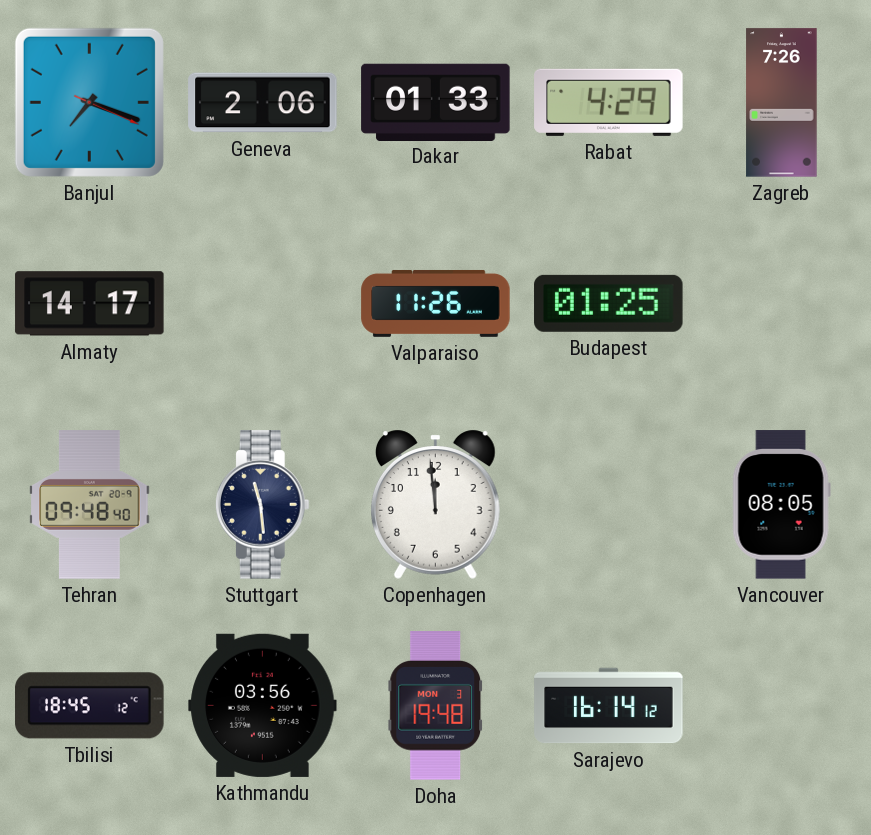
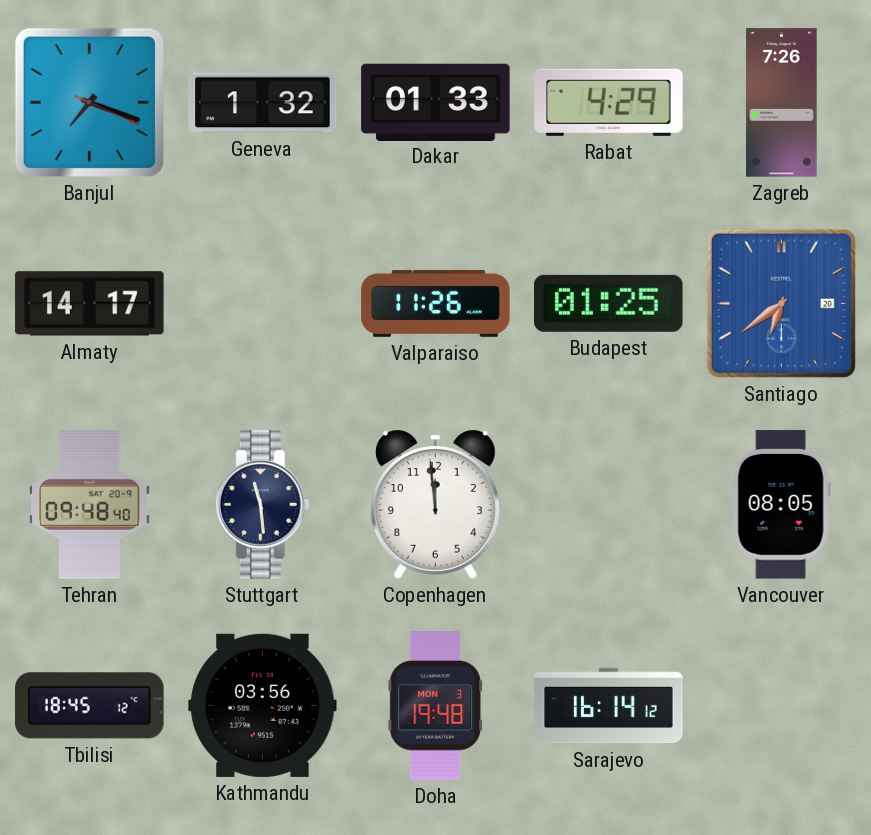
Geneva: 2:06 -> 1:32
Santiago: none -> 6:39
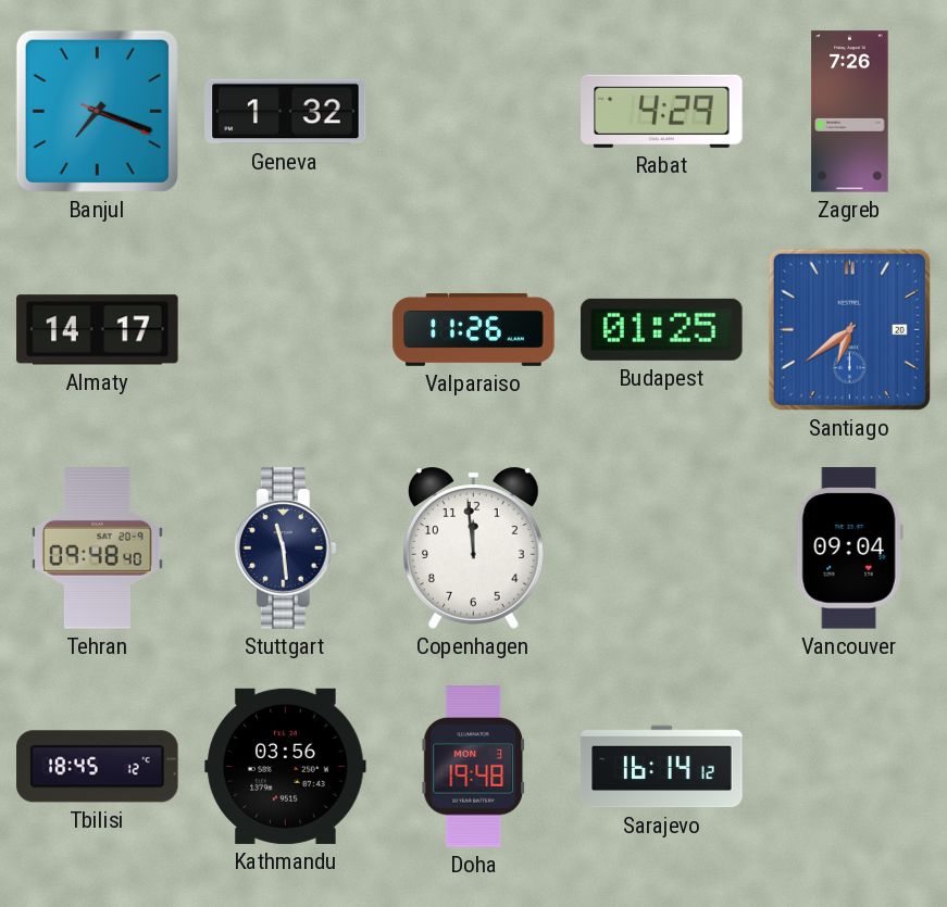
Dakar: 01:33 -> none
Vancouver: 08:05 -> 09:04
